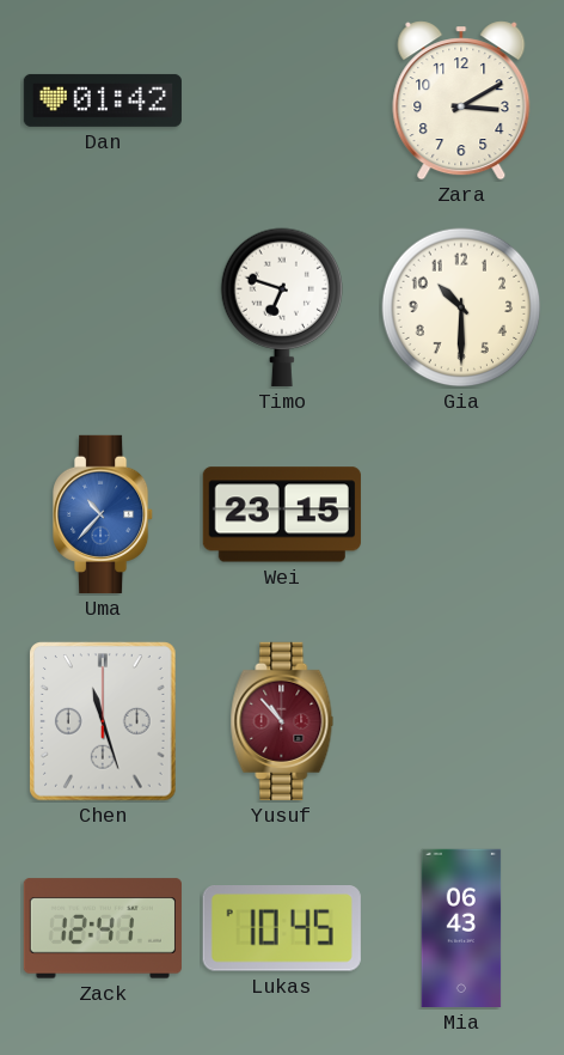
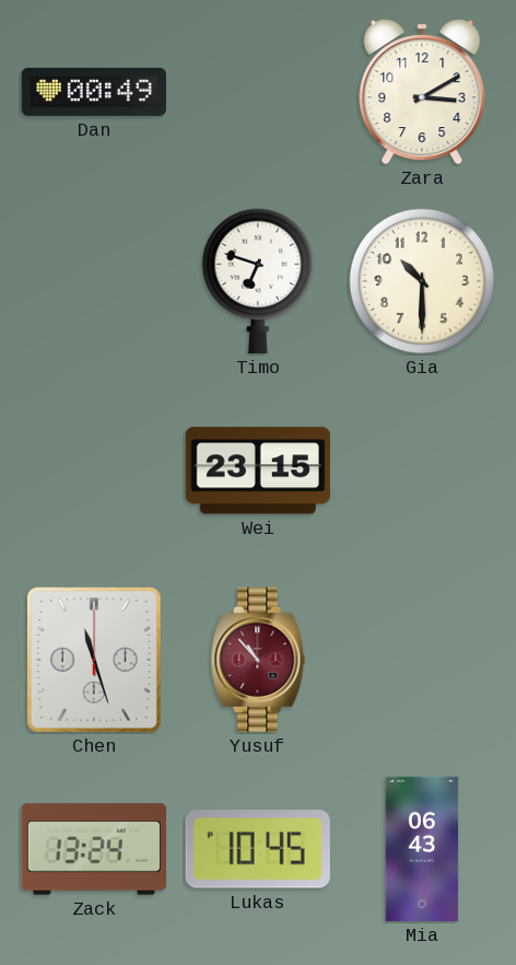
Dan: 01:42 -> 00:49
Uma: 10:37 -> none
Zack: 12:41 -> 13:24
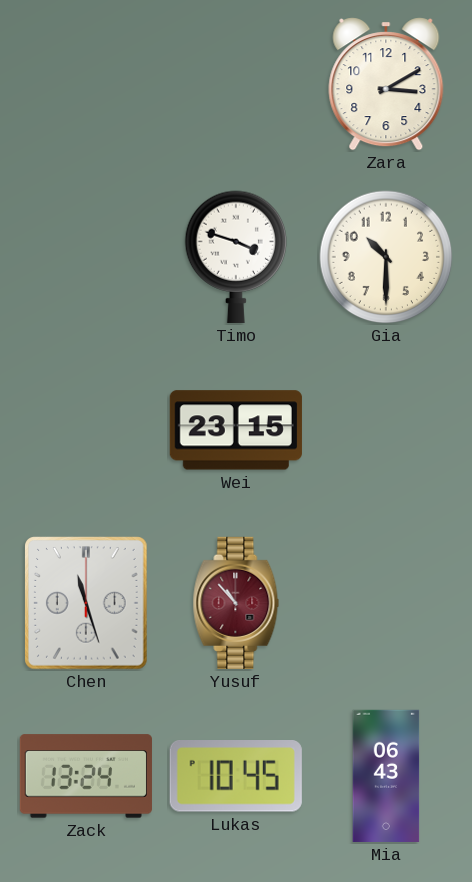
Dan: 00:49 -> none
Timo: 6:48 -> 3:48
